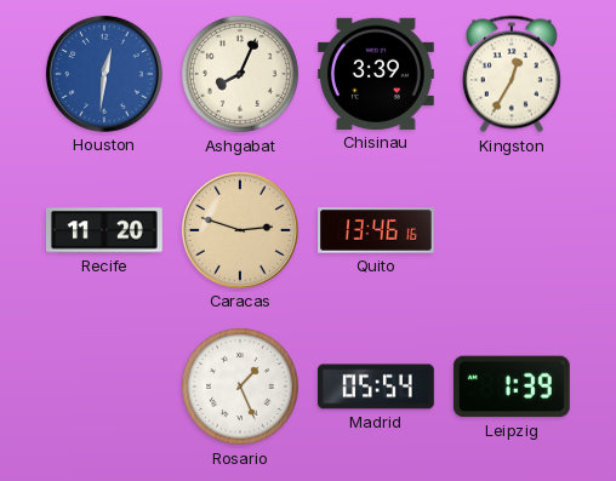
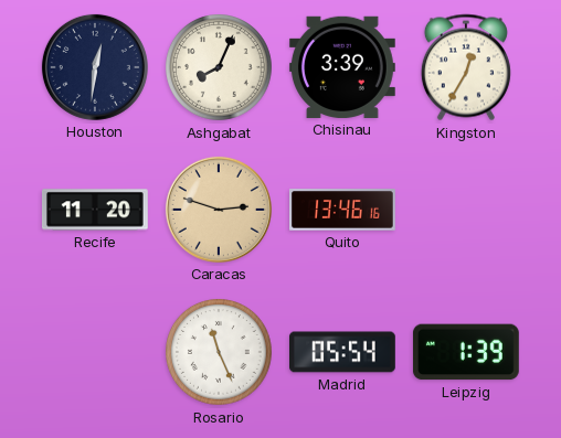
Houston dial: blue -> navy
Rosario: 1:26 -> 11:26
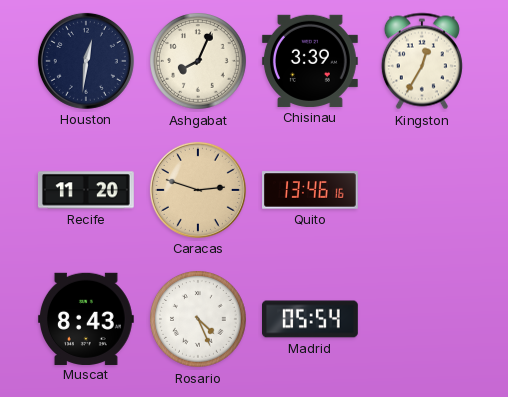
Muscat: none -> 8:43
Rosario: 11:26 -> 4:26
Leipzig: 1:39 -> none
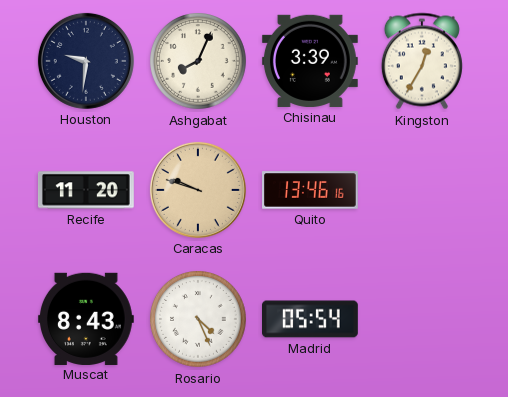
Houston: 12:31 -> 9:31
Caracas: 2:48 -> 9:48
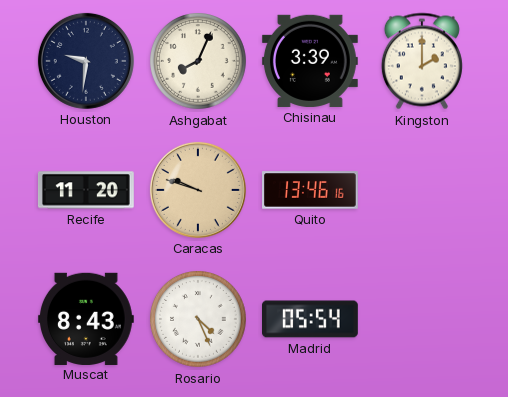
Kingston: 12:35 -> 2:00
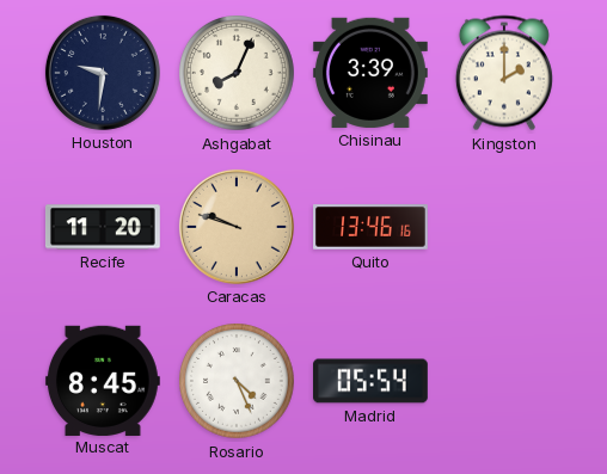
Muscat: 8:43 -> 8:45
